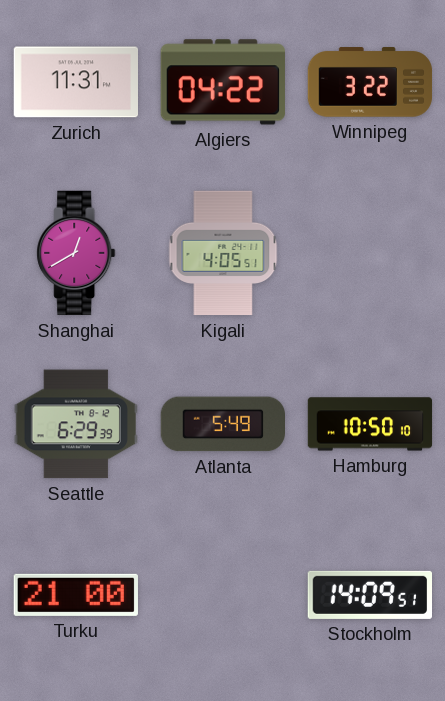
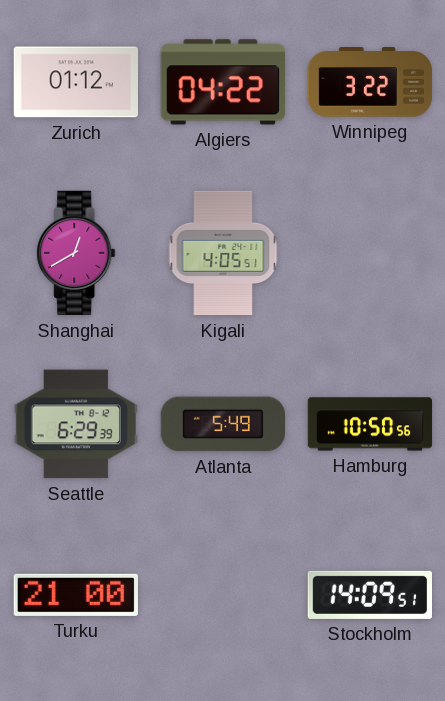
Zurich: 11:31 -> 01:12
Hamburg: 10:50:10 -> 10:50:56
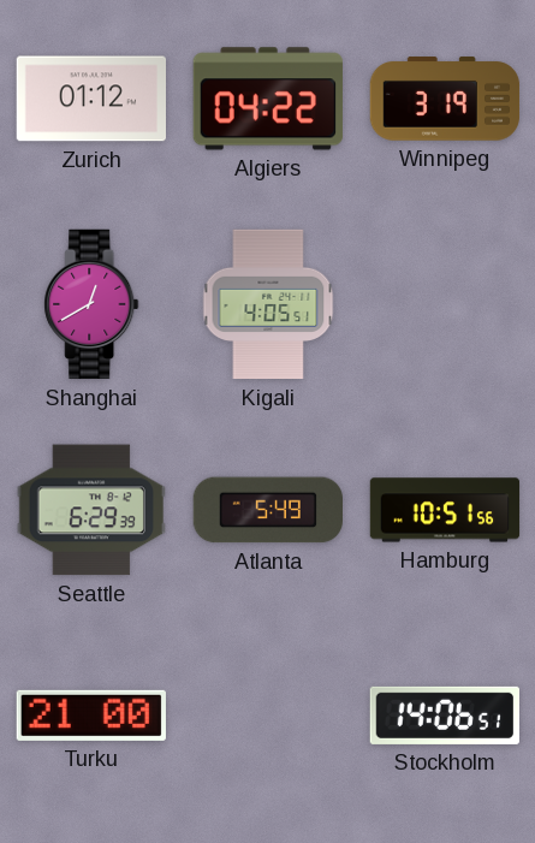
Winnipeg: 3:22 -> 3:19
Hamburg: 10:50 -> 10:51
Stockholm: 14:09 -> 14:06
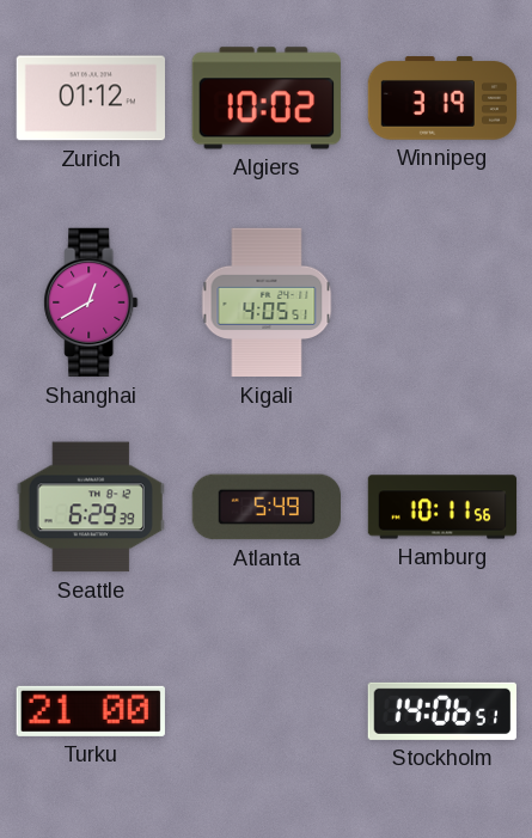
Algiers: 04:22 -> 10:02
Hamburg: 10:51 -> 10:11
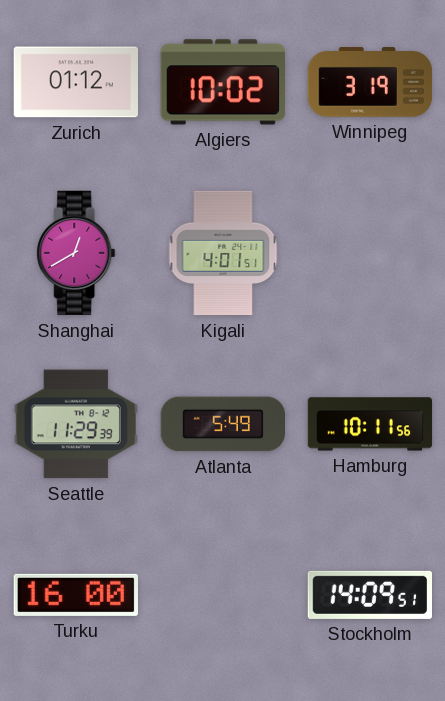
Kigali: 4:05 -> 4:01
Seattle: 6:29 -> 11:29
Turku: 21:00 -> 16:00
Stockholm: 14:06 -> 14:09
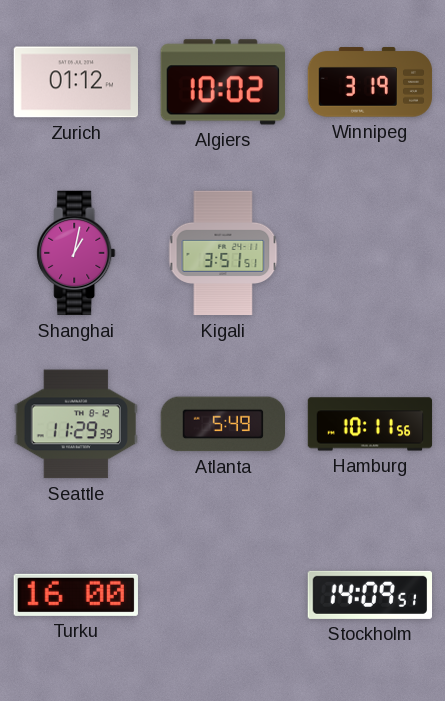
Shanghai: 12:40 -> 1:02
Kigali: 4:01 -> 3:51
